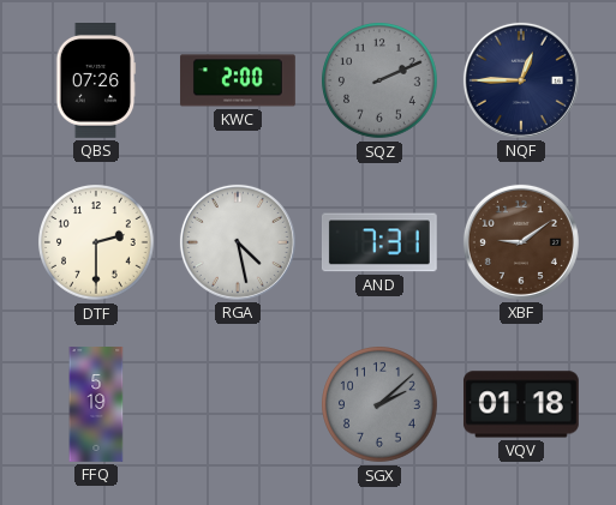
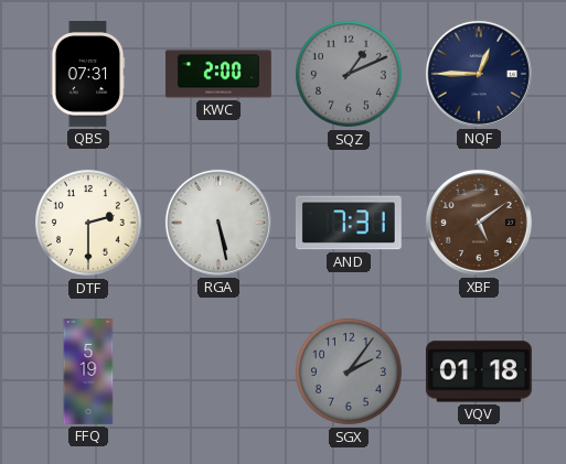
QBS: 07:26 -> 07:31
SQZ: 2:11 -> 1:11
RGA: 4:28 -> 5:28
XBF: 9:09 -> 5:09
SGX: 2:08 -> 2:06
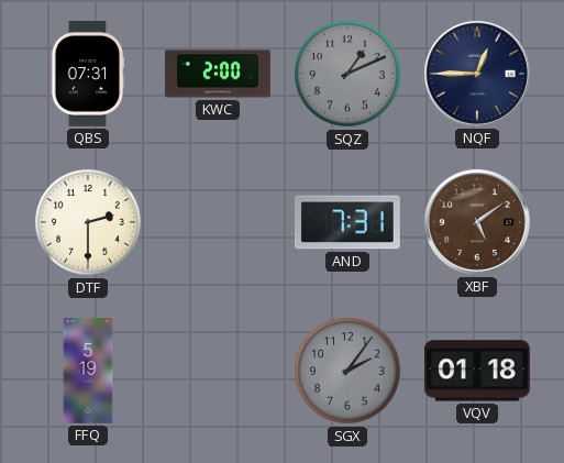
RGA: 5:28 -> none
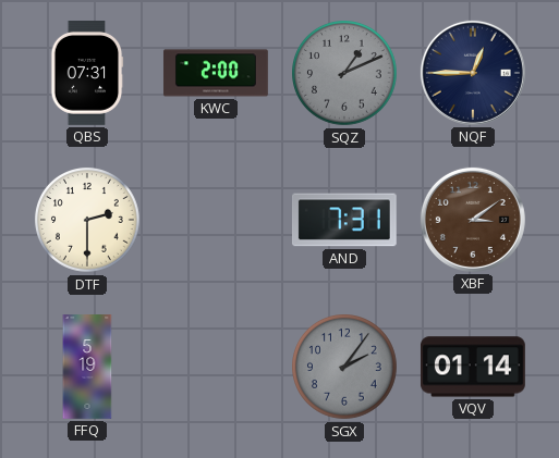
XBF: 5:09 -> 3:09
VQV: 01:18 -> 01:14
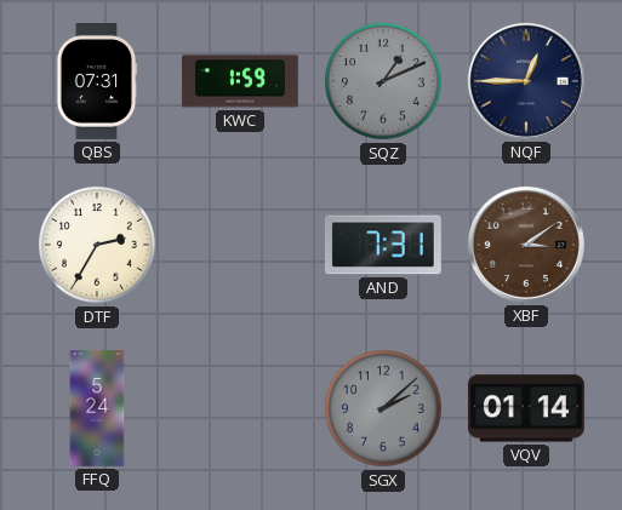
KWC: 2:00 -> 1:59
DTF: 2:30 -> 2:35
FFQ: 5:19 -> 5:24
SGX: 2:06 -> 2:08
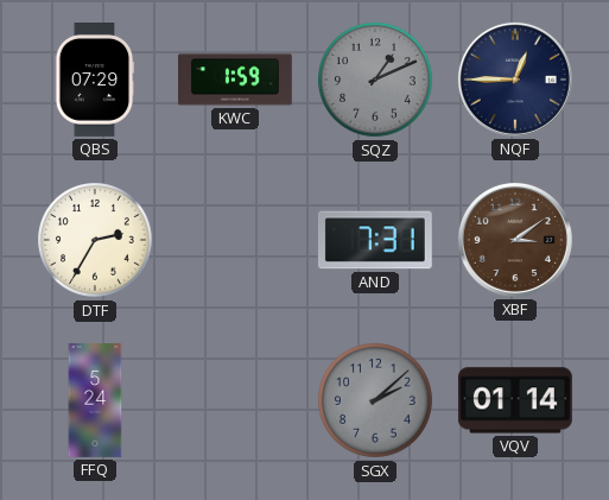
QBS: 07:31 -> 07:29
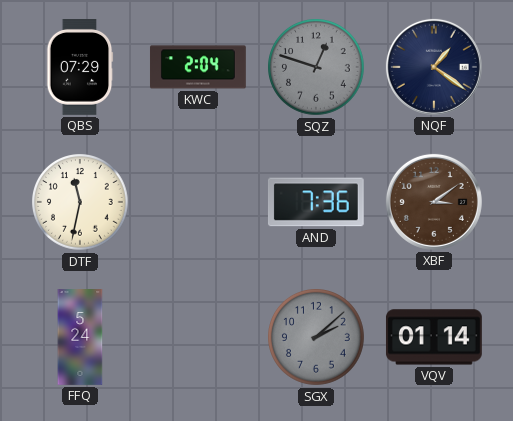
KWC: 1:59 -> 2:04
SQZ: 1:11 -> 12:48
NQF: 12:45 -> 1:21
DTF: 2:35 -> 11:32
AND: 7:31 -> 7:36
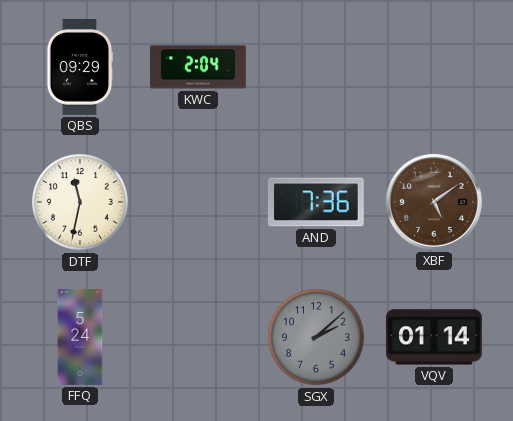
QBS: 07:29 -> 09:29
SQZ: 12:48 -> none
NQF: 1:21 -> none
XBF: 3:09 -> 5:09
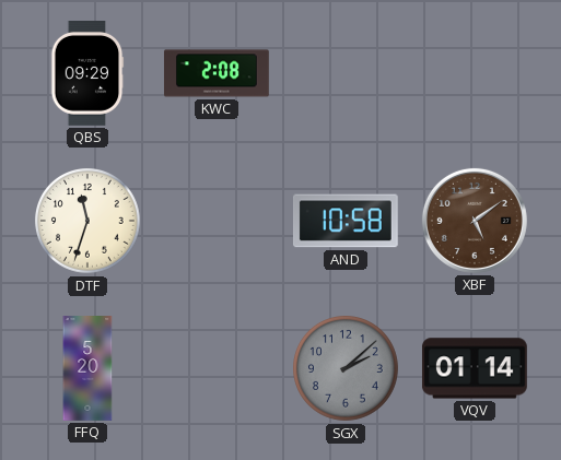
KWC: 2:04 -> 2:08
DTF: 11:32 -> 11:33
AND: 7:36 -> 10:58
FFQ: 5:24 -> 5:20
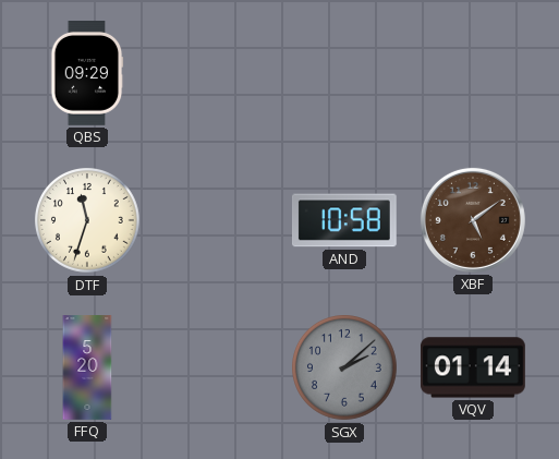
KWC: 2:08 -> none
